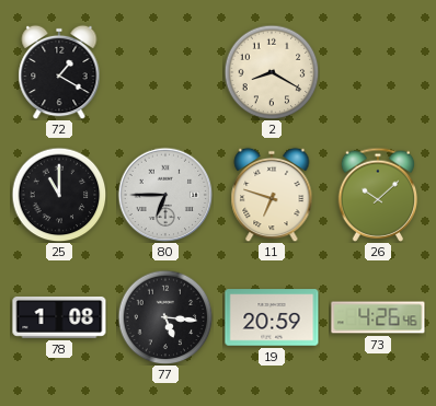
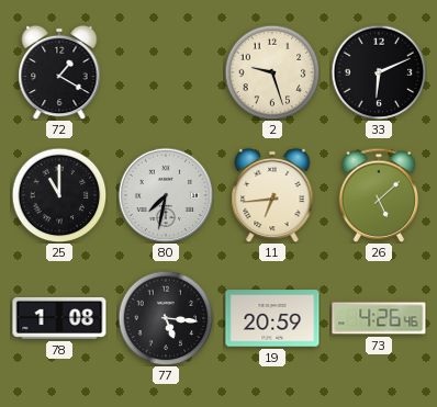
2: 8:20 -> 9:27
33: none -> 6:11
80: 6:45 -> 7:32
11: 6:48 -> 6:44
26: 10:08 -> 5:08
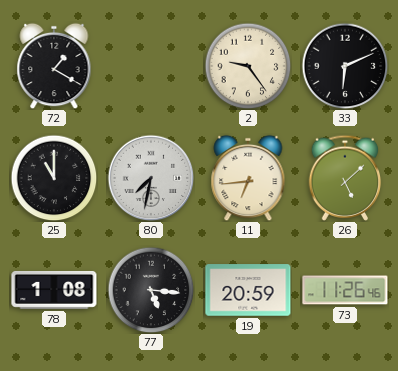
2: 9:27 -> 9:24
73: 4:26 -> 11:26
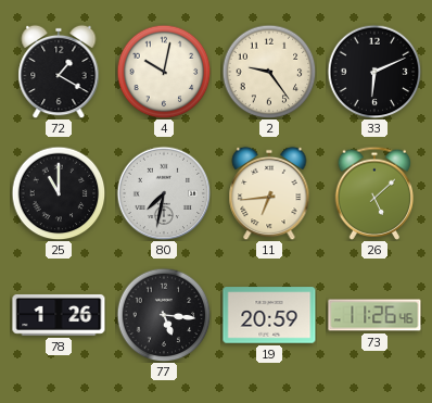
4: none -> 10:02
78: 1:08 -> 1:26
